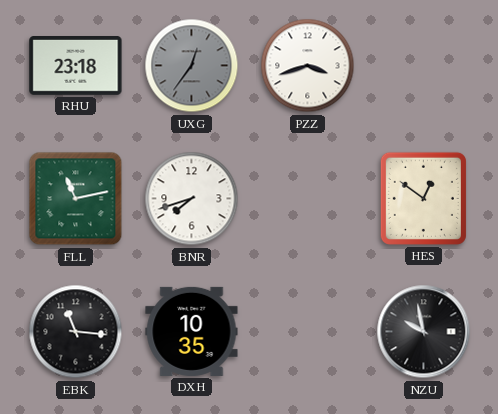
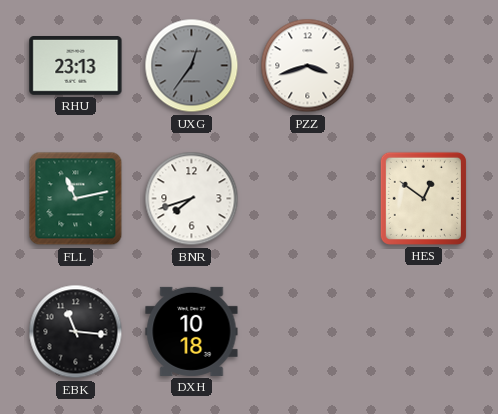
RHU: 23:18 -> 23:13
DXH: 10:35 -> 10:18
NZU: 9:58 -> none
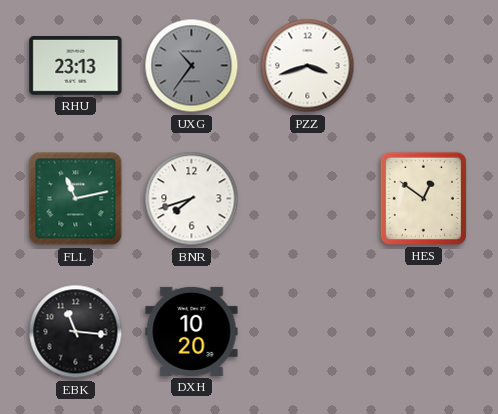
UXG: 12:36 -> 10:36
DXH: 10:18 -> 10:20
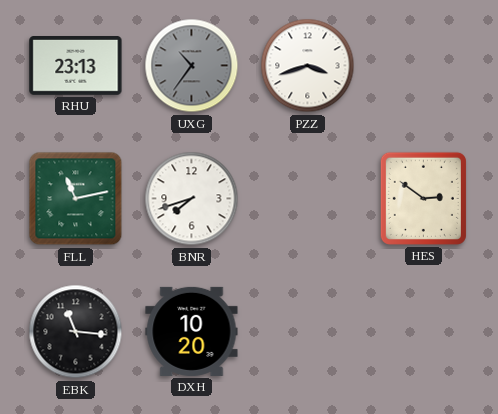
HES: 12:51 -> 2:51
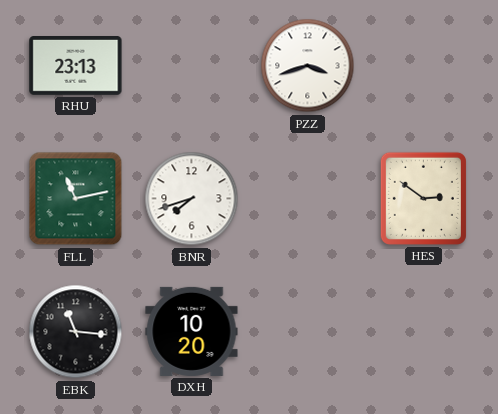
UXG: 10:36 -> none
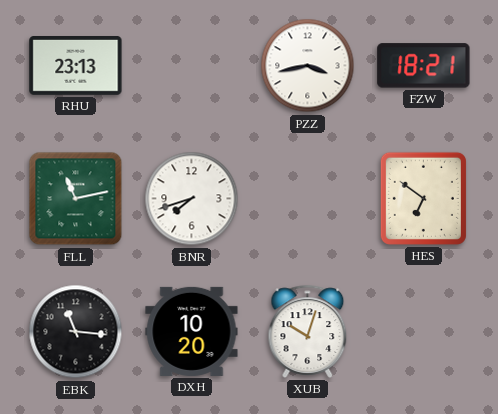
PZZ: 3:42 -> 3:43
FZW: none -> 18:21
HES: 2:51 -> 6:51
XUB: none -> 10:03
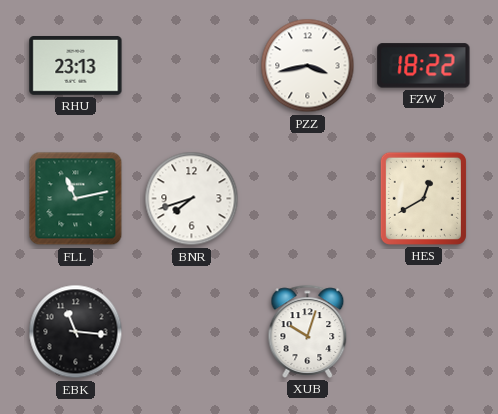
FZW: 18:21 -> 18:22
HES: 6:51 -> 12:40
DXH: 10:20 -> none
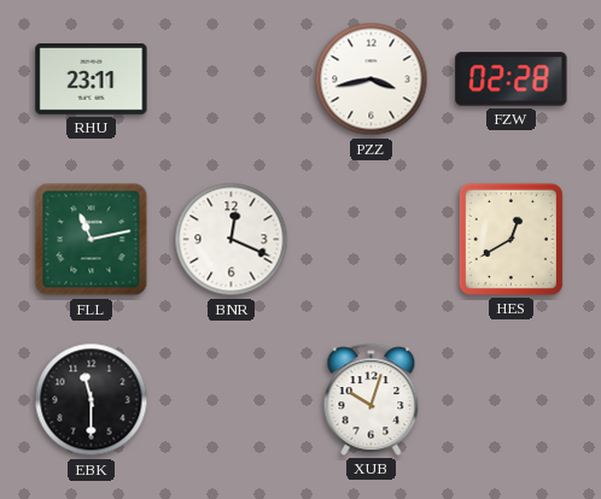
RHU: 23:13 -> 23:11
FZW: 18:22 -> 02:28
BNR: 7:42 -> 12:19
EBK: 11:16 -> 11:30
